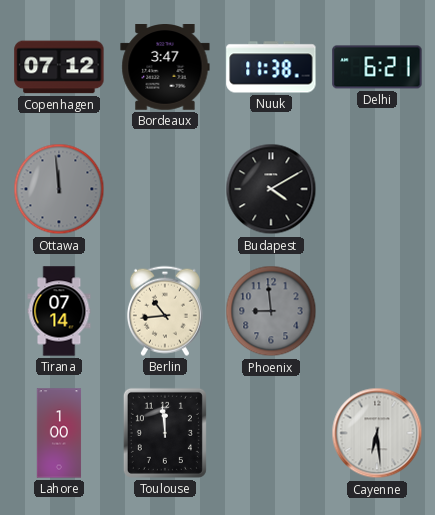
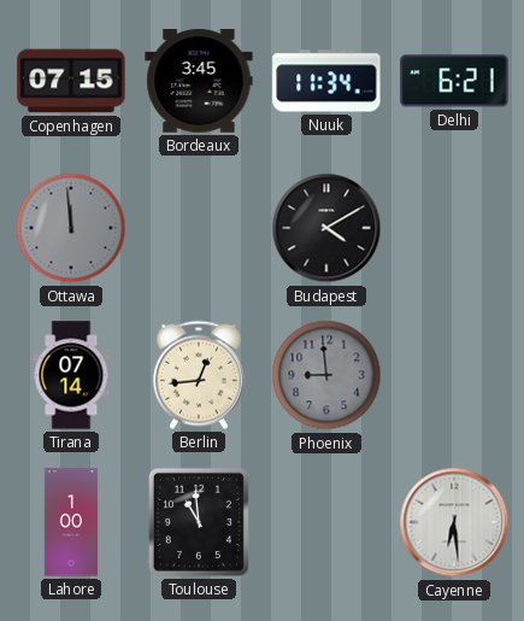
Copenhagen: 07:12 -> 07:15
Bordeaux: 3:47 -> 3:45
Nuuk: 11:38 -> 11:34
Berlin: 10:44 -> 12:44
Toulouse: 11:59 -> 10:59
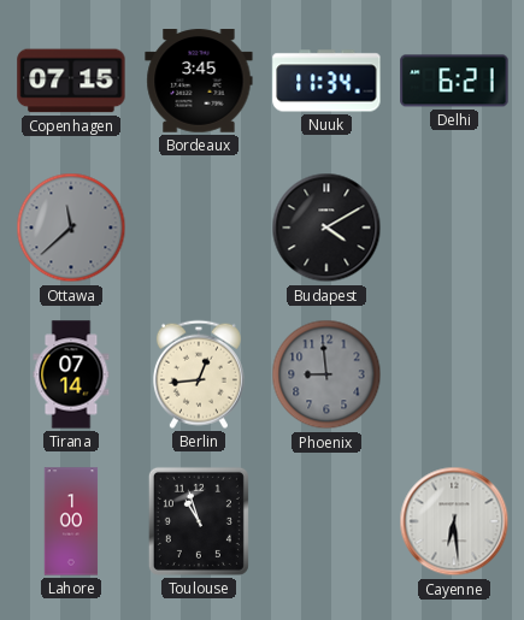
Ottawa: 11:59 -> 11:38
Toulouse: 10:59 -> 10:57
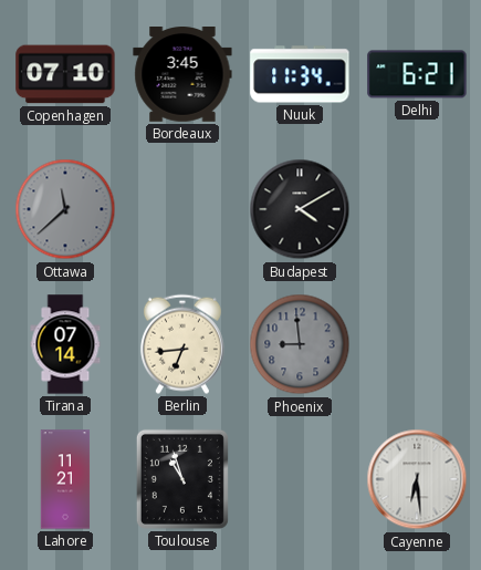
Copenhagen: 07:15 -> 07:10
Berlin: 12:44 -> 6:44
Lahore: 1:00 -> 11:21
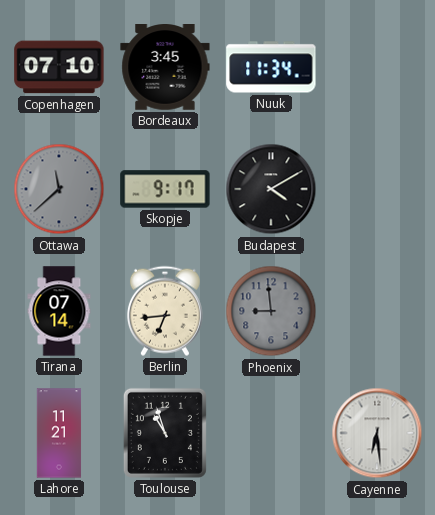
Delhi: 6:21 -> none
Skopje: none -> 9:17
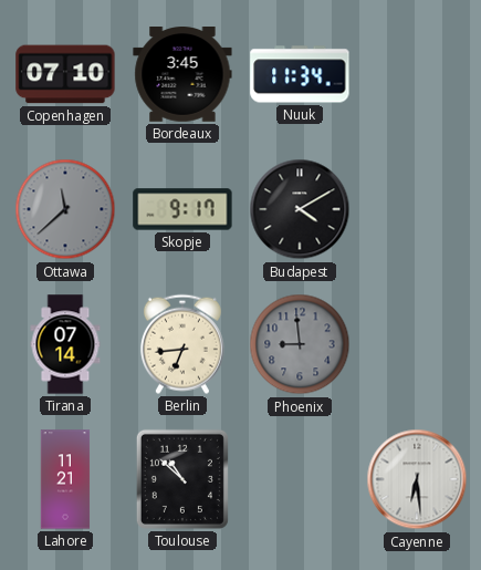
Toulouse: 10:57 -> 10:52
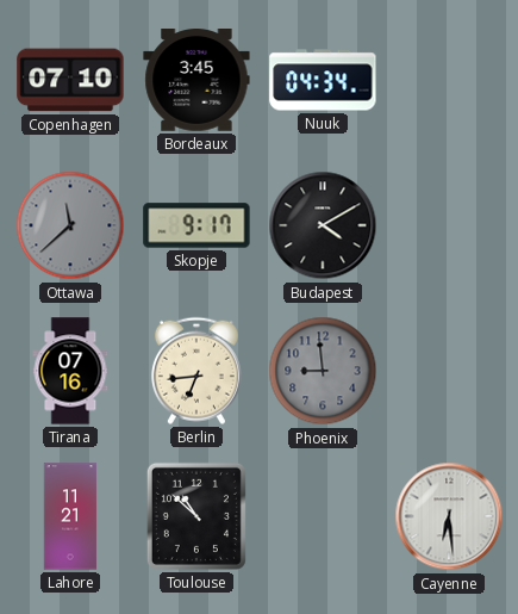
Nuuk: 11:34 -> 04:34
Tirana: 07:14 -> 07:16
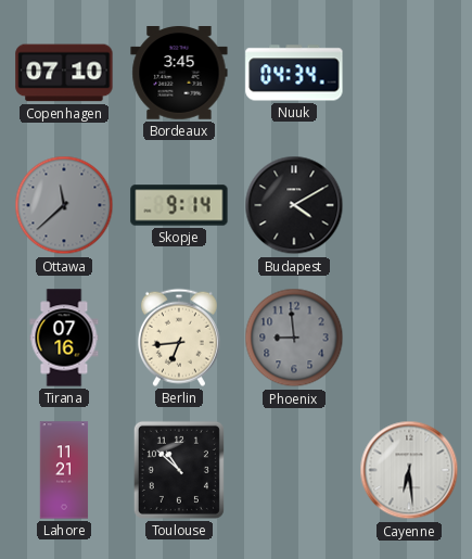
Skopje: 9:17 -> 9:14
